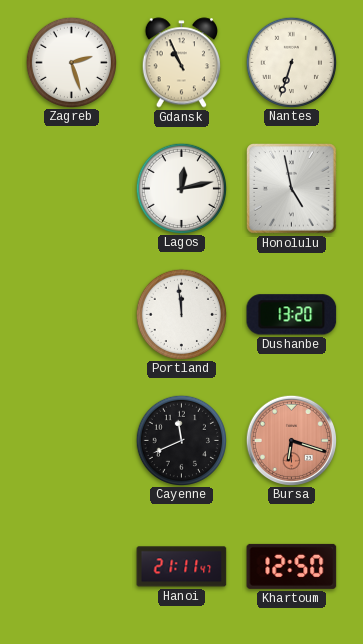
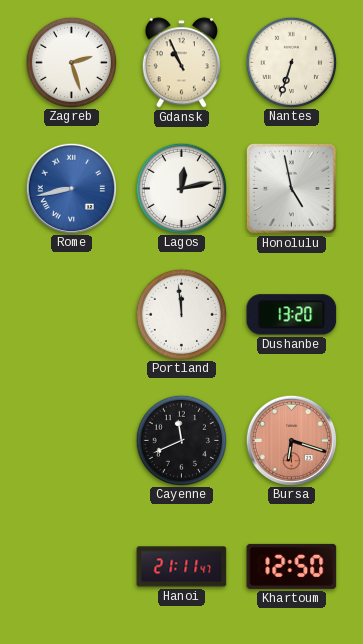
Rome: none -> 8:43
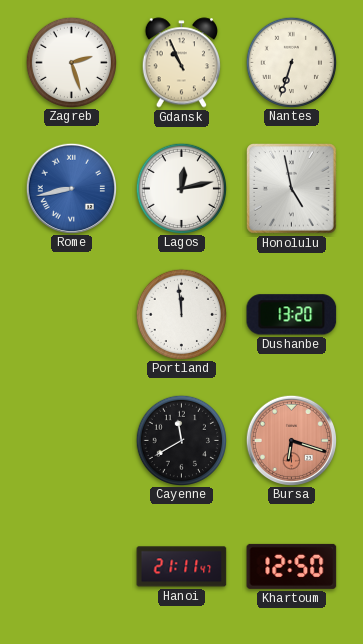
Cayenne: 11:41 -> 11:40
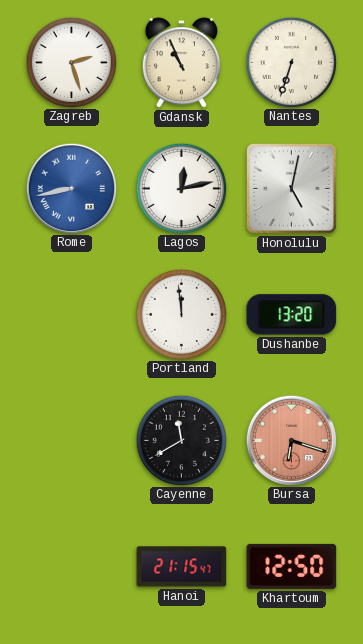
Honolulu: 4:58 -> 5:02
Hanoi: 21:11 -> 21:15
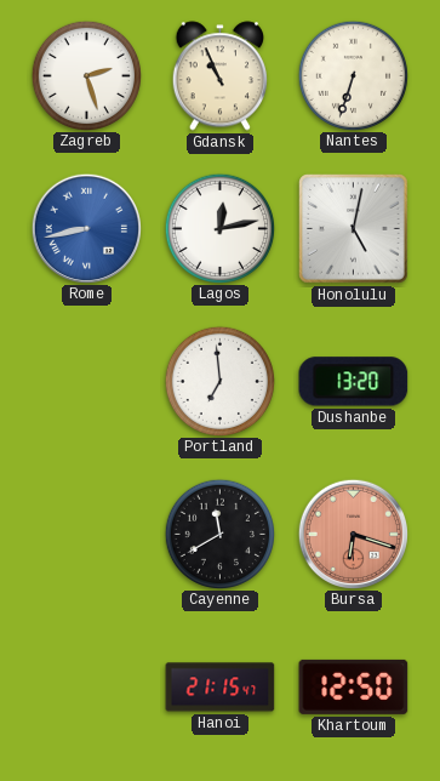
Portland: 11:59 -> 6:59
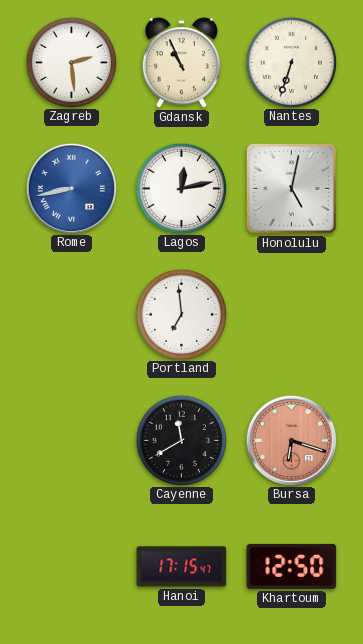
Zagreb: 2:27 -> 2:29
Dushanbe: 13:20 -> none
Hanoi: 21:15 -> 17:15
